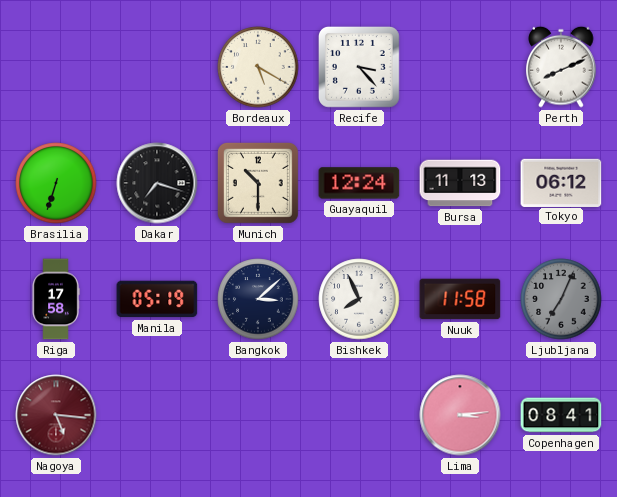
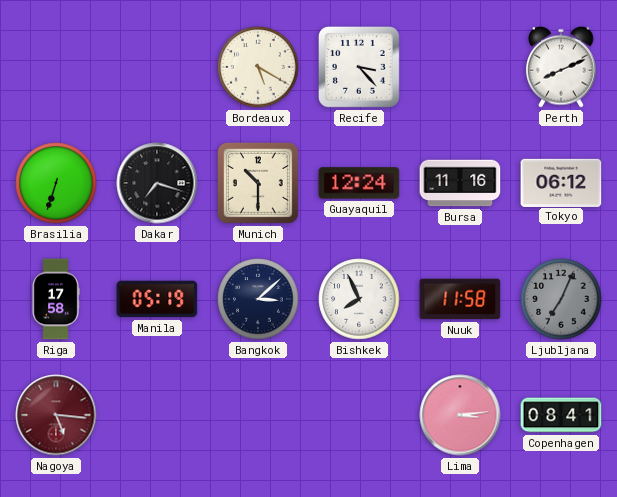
Bursa: 11:13 -> 11:16
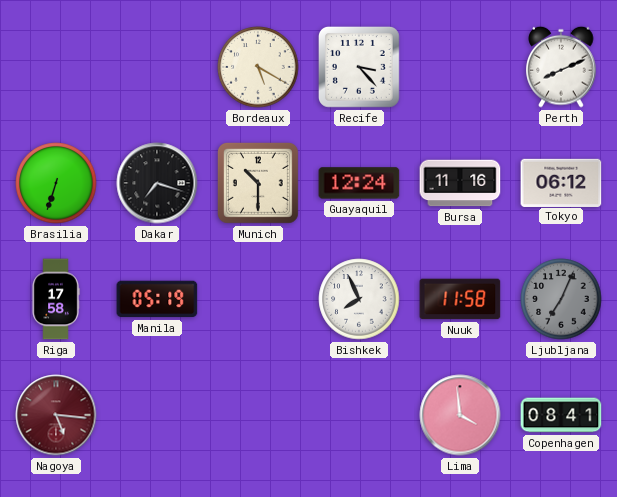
Bangkok: 3:08 -> none
Lima: 3:14 -> 3:59
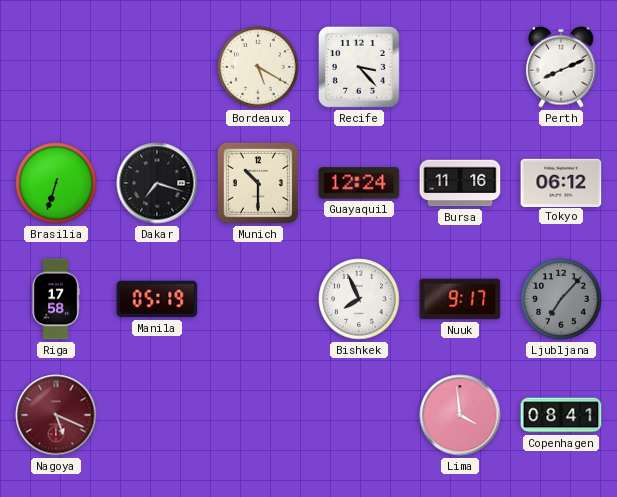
Nuuk: 11:58 -> 9:17
Ljubljana: 7:04 -> 7:07
Nagoya: 5:16 -> 5:19
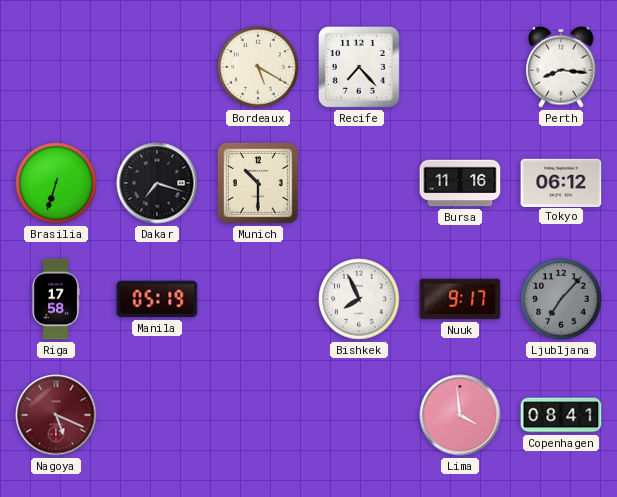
Recife: 3:23 -> 7:23
Perth: 8:11 -> 8:16
Guayaquil: 12:24 -> none
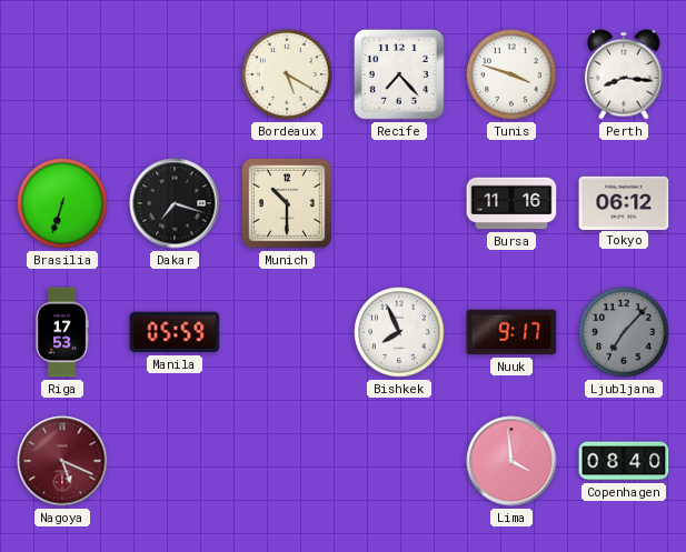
Tunis: none -> 3:48
Riga: 17:58 -> 17:53
Manila: 05:19 -> 05:59
Copenhagen: 08:41 -> 08:40
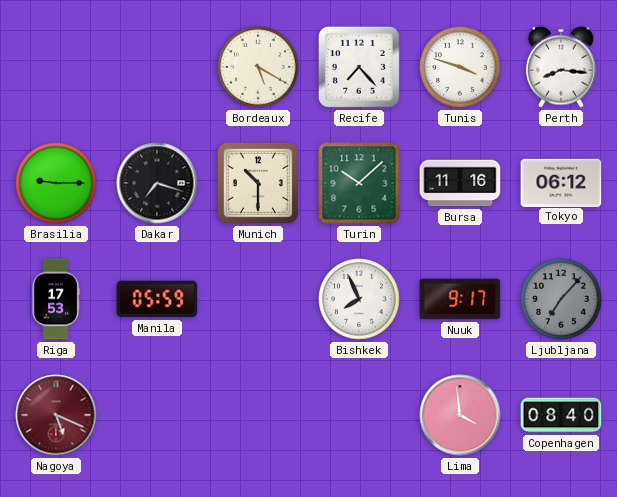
Brasilia: 6:33 -> 9:15
Turin: none -> 10:08
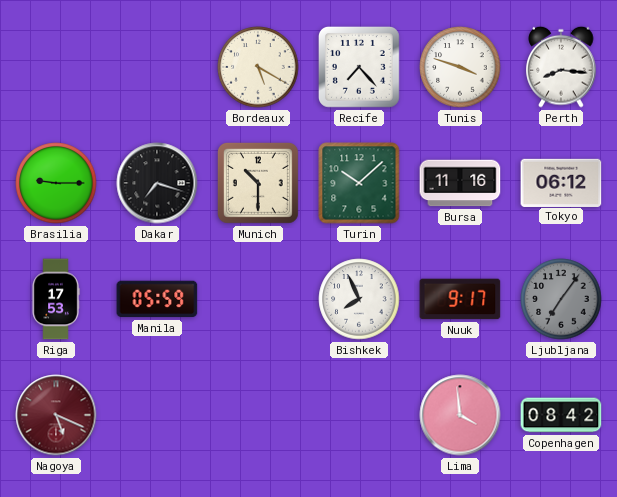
Ljubljana: 7:07 -> 7:06
Copenhagen: 08:40 -> 08:42
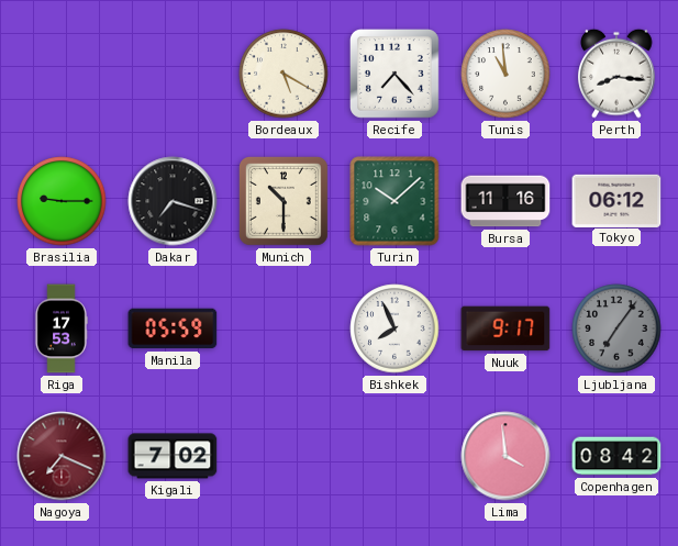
Tunis: 3:48 -> 10:59
Nagoya: 5:19 -> 7:19
Kigali: none -> 7:02
